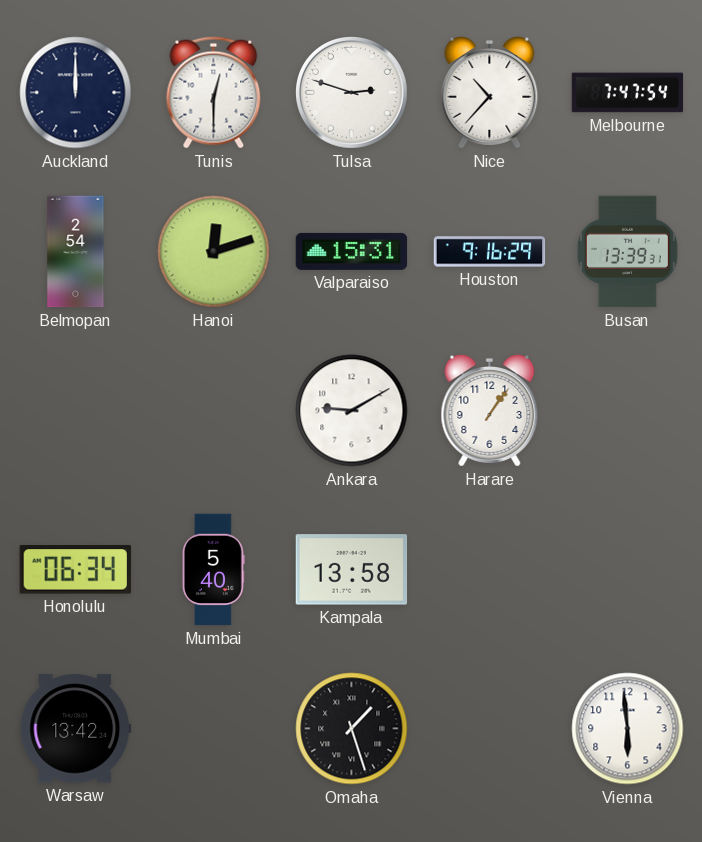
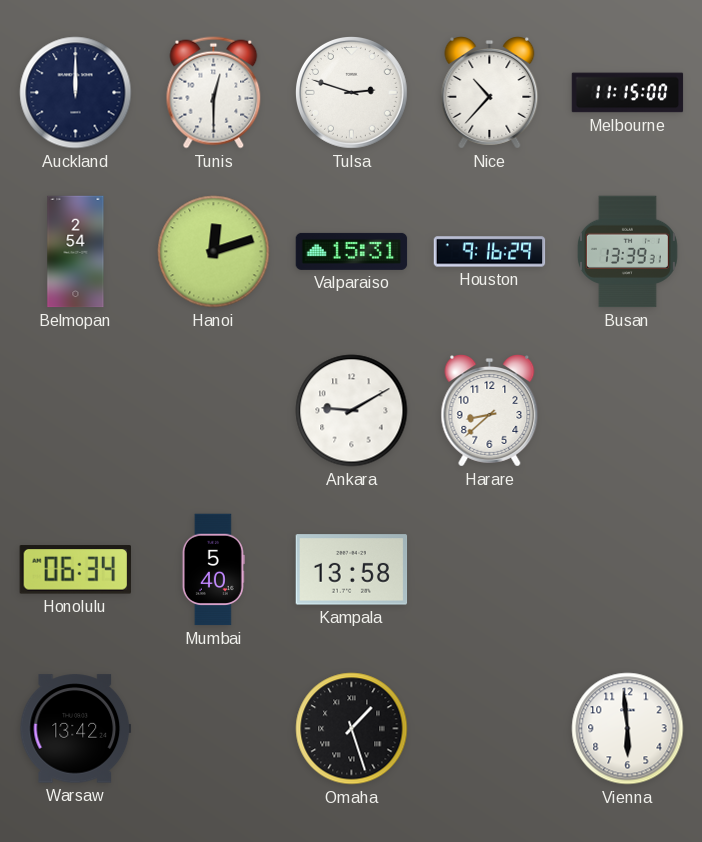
Melbourne: 7:47 -> 11:15
Harare: 1:06 -> 8:38
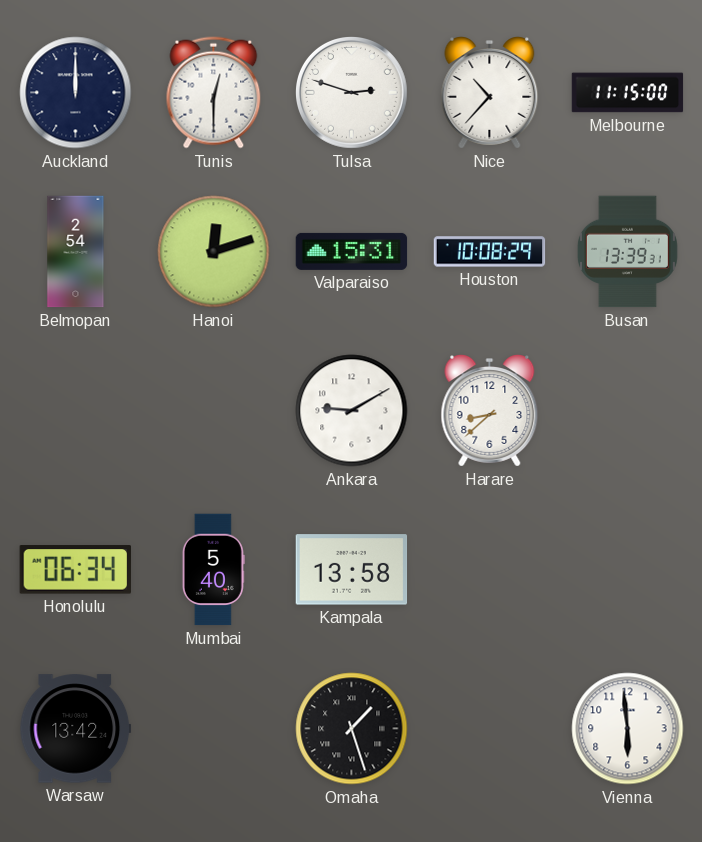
Houston: 9:16 -> 10:08
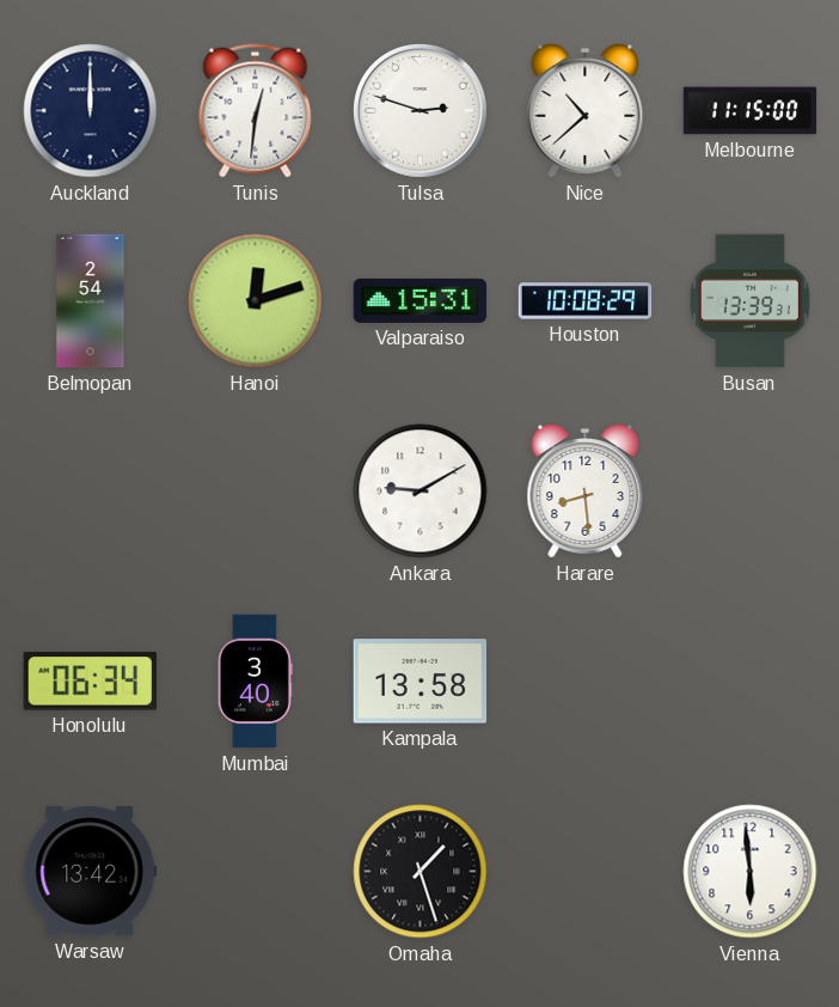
Tunis: 12:30 -> 12:31
Nice: 10:37 -> 10:38
Harare: 8:38 -> 8:29
Mumbai: 5:40 -> 3:40
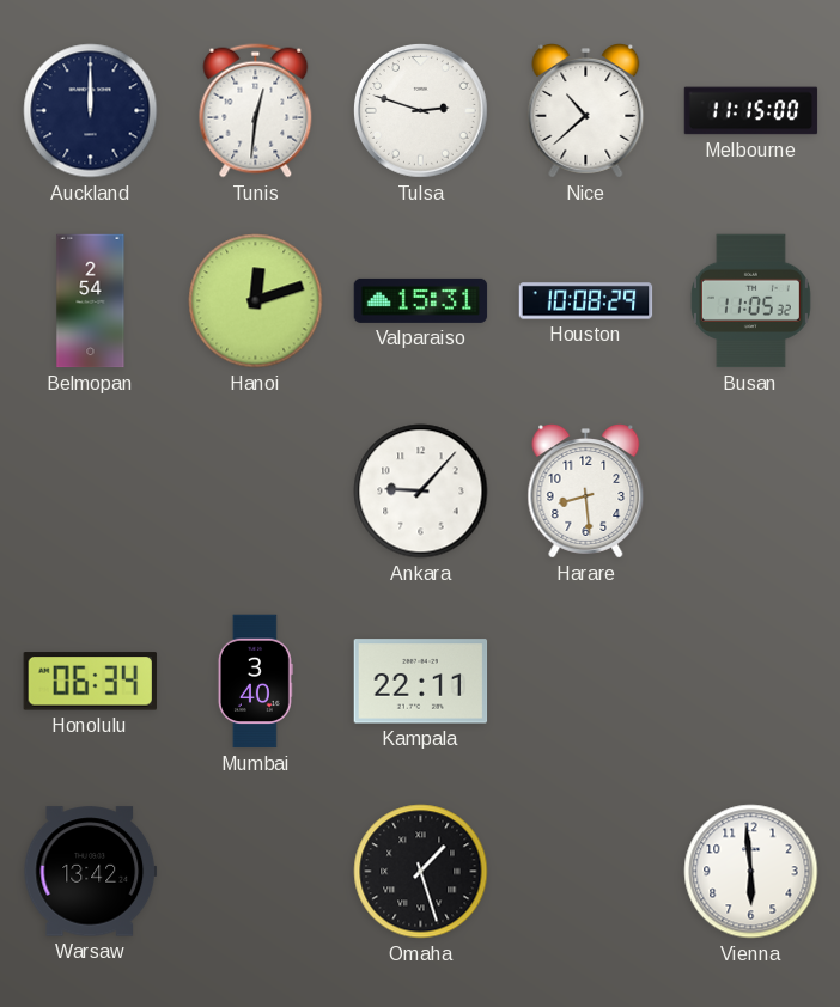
Busan: 13:39 -> 11:05
Ankara: 9:10 -> 9:07
Kampala: 13:58 -> 22:11
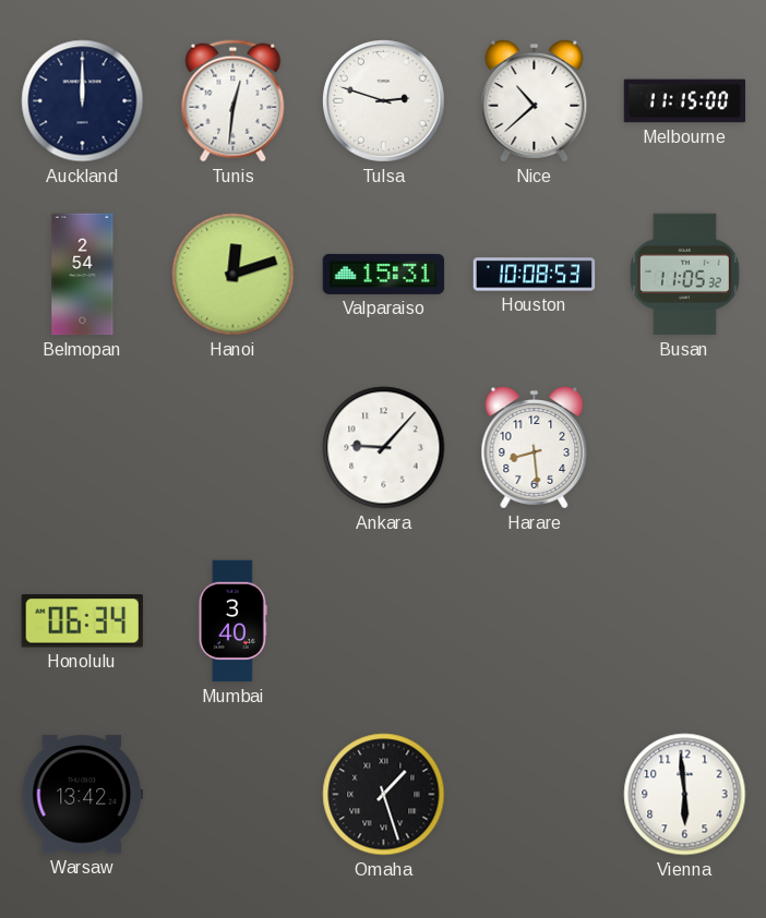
Houston: 10:08:29 -> 10:08:53
Kampala: 22:11 -> none
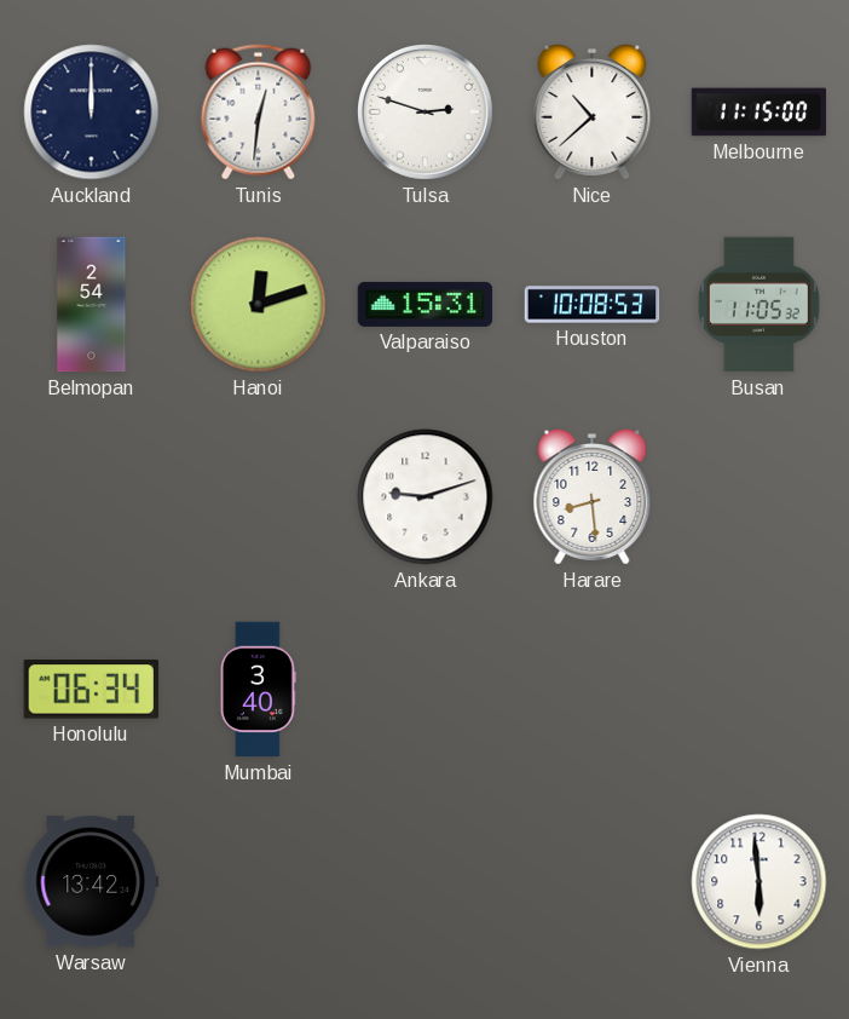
Ankara: 9:07 -> 9:12
Omaha: 1:27 -> none
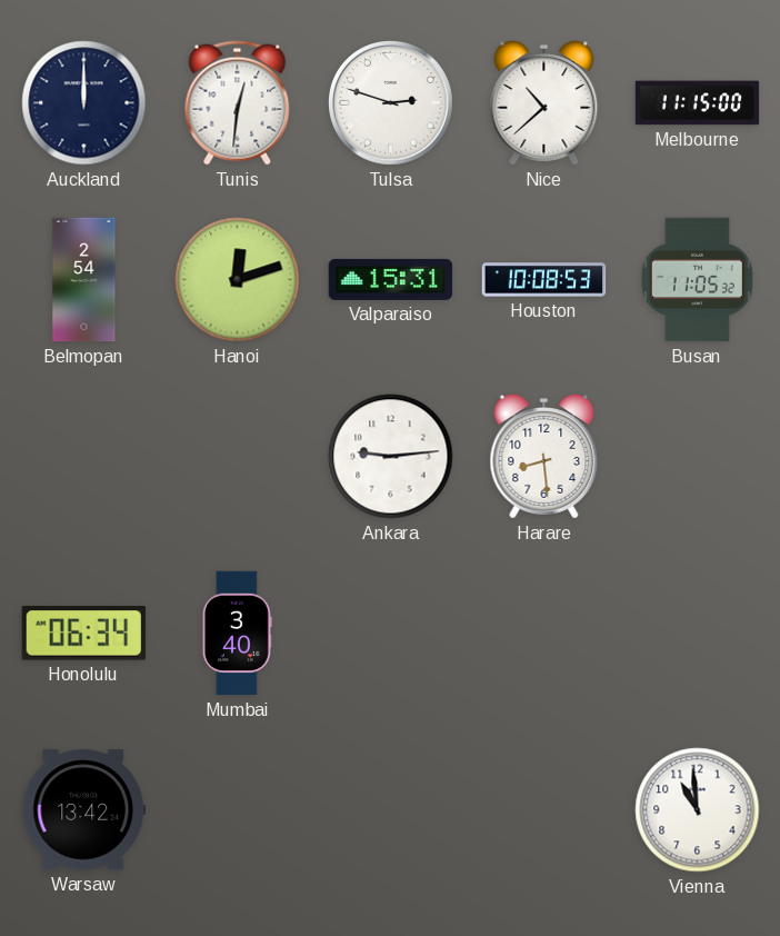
Ankara: 9:12 -> 9:14
Vienna: 5:59 -> 10:59
